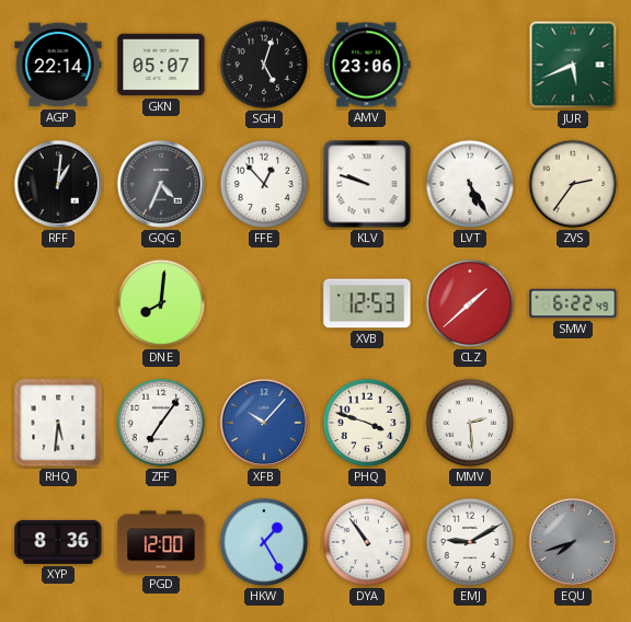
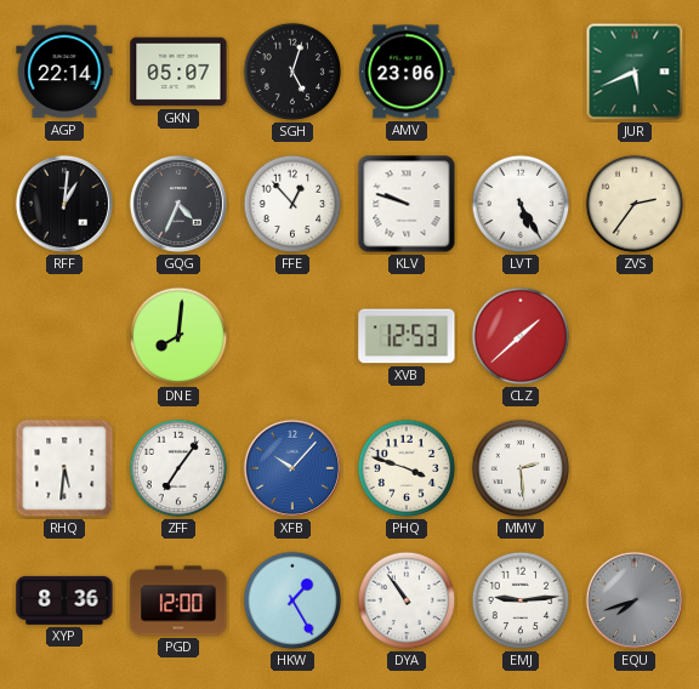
SMW: 6:22 -> none
EMJ: 9:10 -> 9:14
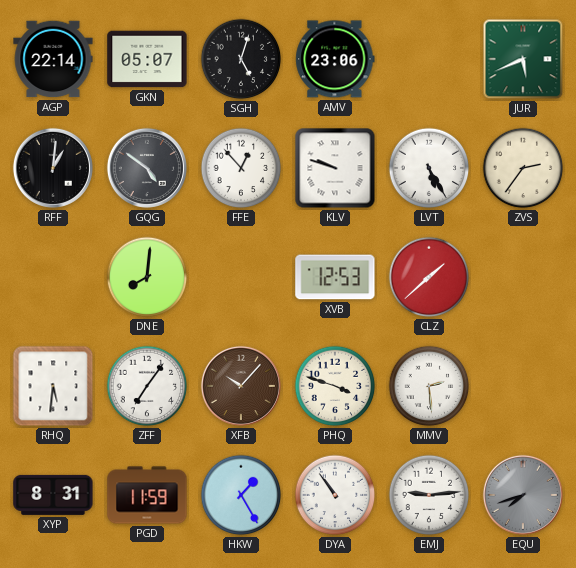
GQG: 4:34 -> 4:51
XFB dial: blue -> brown
XYP: 8:36 -> 8:31
PGD: 12:00 -> 11:59
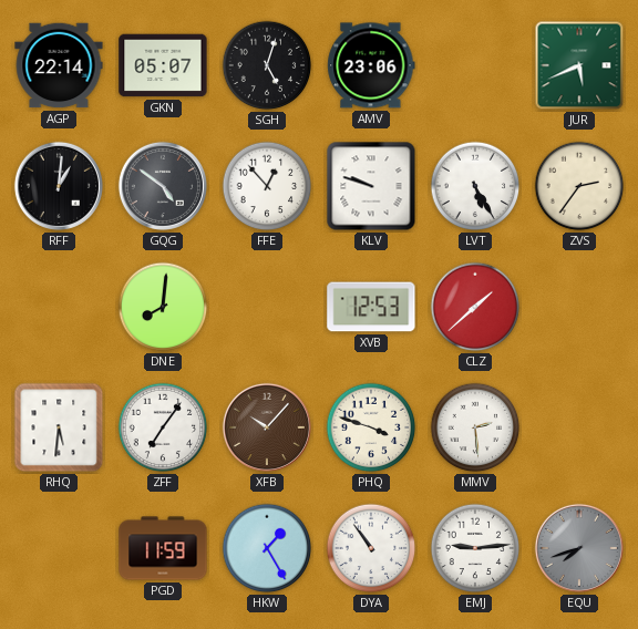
XYP: 8:31 -> none
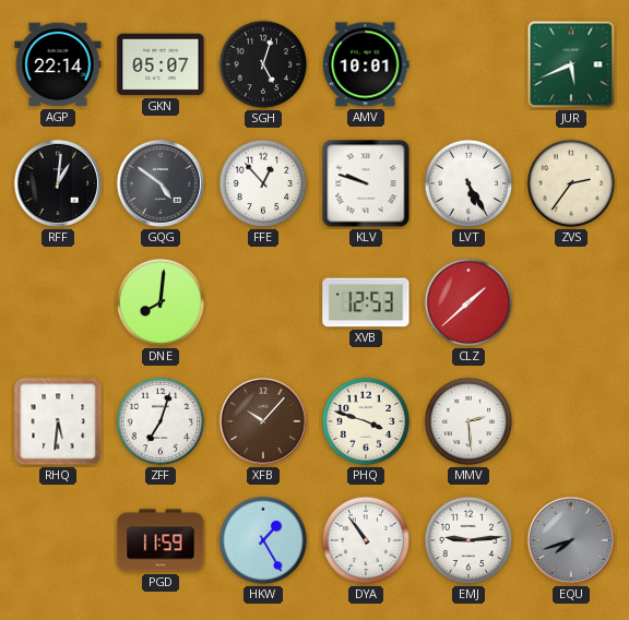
AMV: 23:06 -> 10:01
ZFF: 7:06 -> 7:03
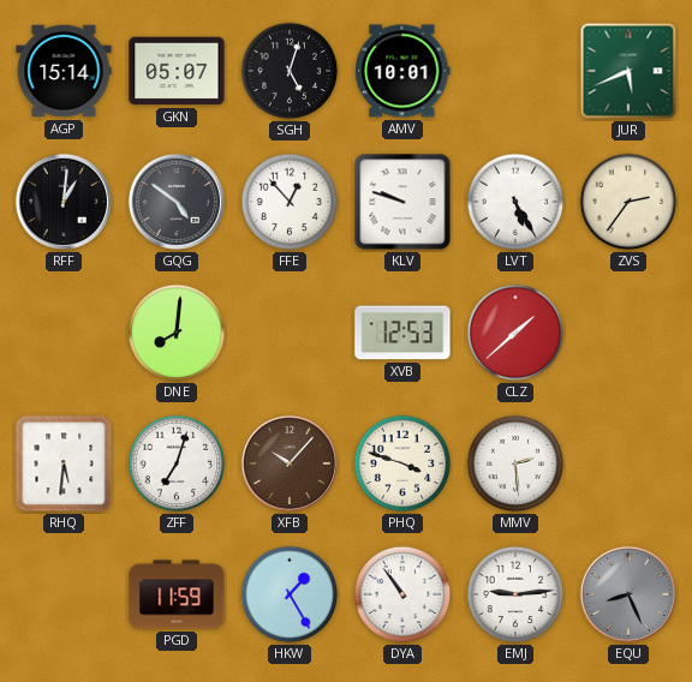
AGP: 22:14 -> 15:14
EQU: 7:42 -> 8:26
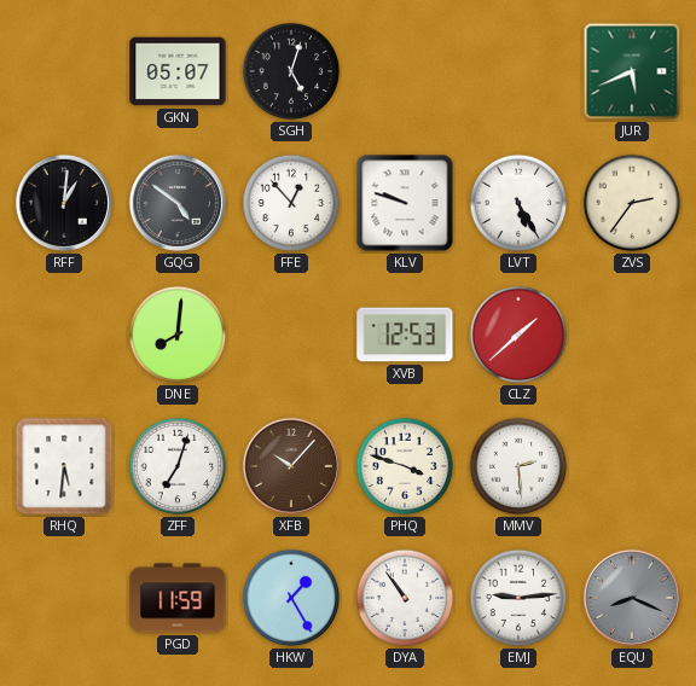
AGP: 15:14 -> none
AMV: 10:01 -> none
EQU: 8:26 -> 8:19
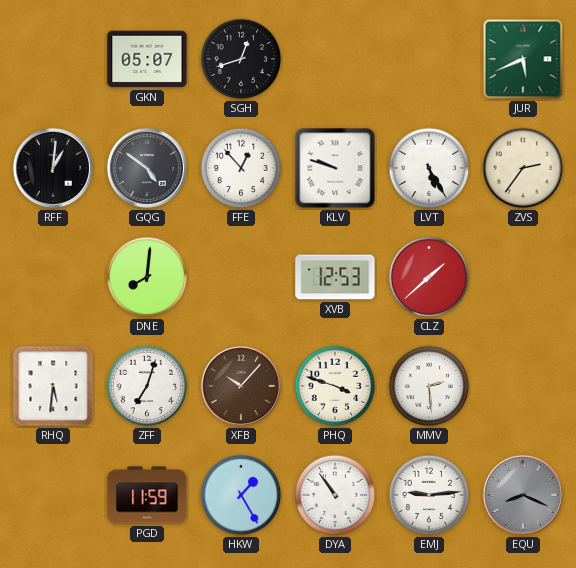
SGH: 5:03 -> 12:42
